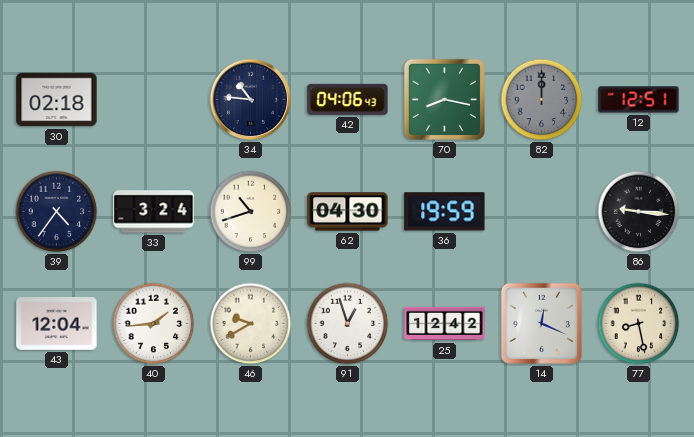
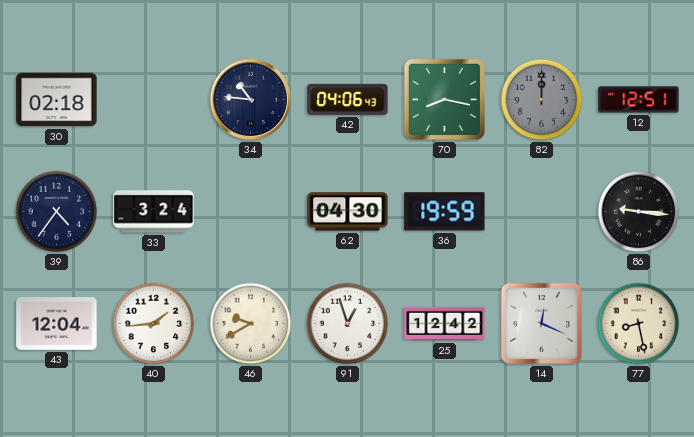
99: 10:42 -> none
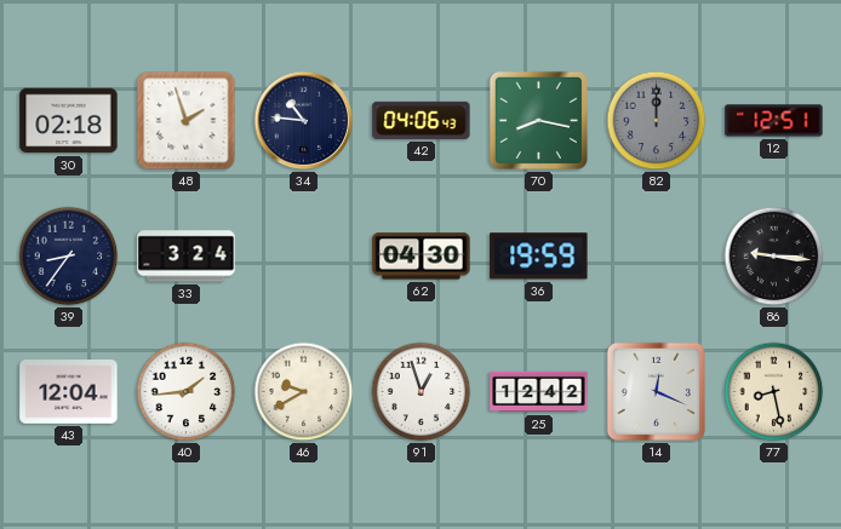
48: none -> 1:57
39: 4:36 -> 8:36
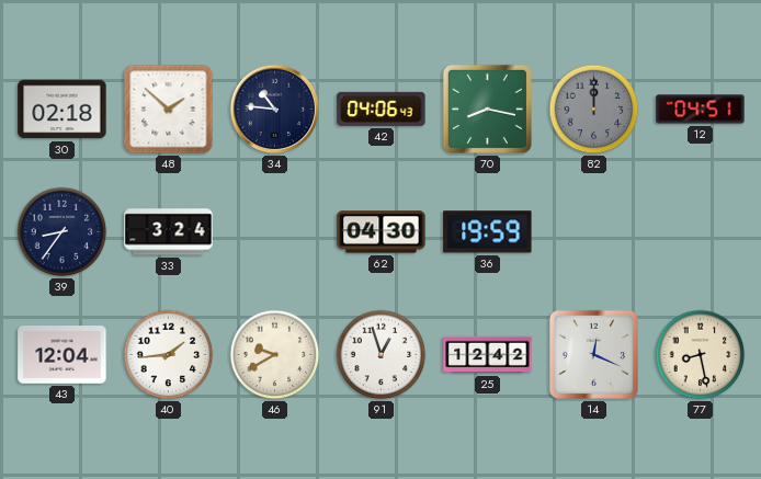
48: 1:57 -> 1:52
12: 12:51 -> 04:51
86: 9:16 -> none
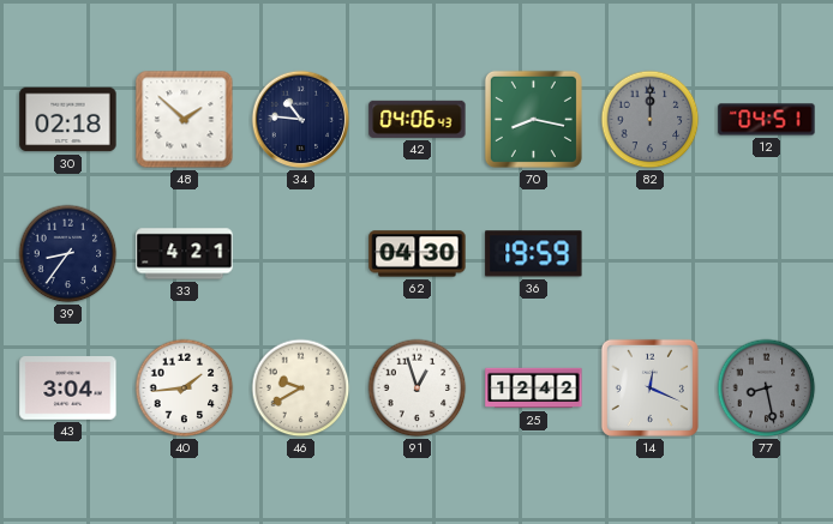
33: 3:24 -> 4:21
43: 12:04 -> 3:04
77 dial: cream -> grey
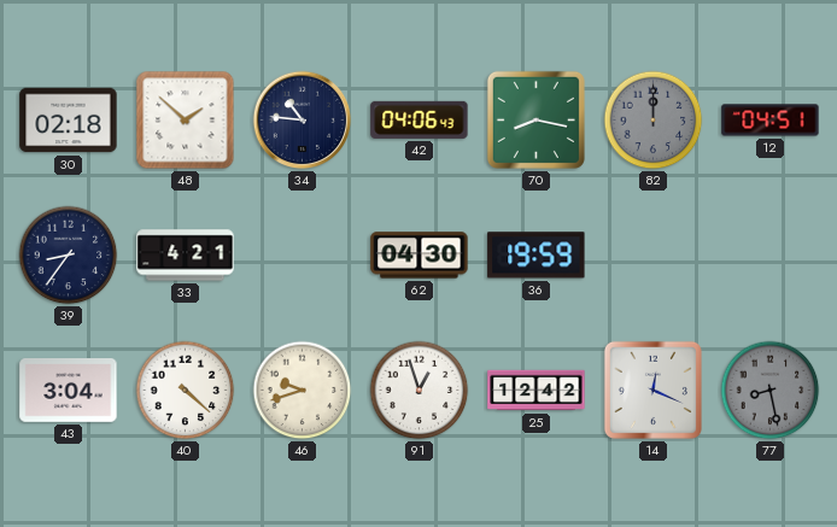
40: 1:44 -> 4:22
46: 9:40 -> 9:42
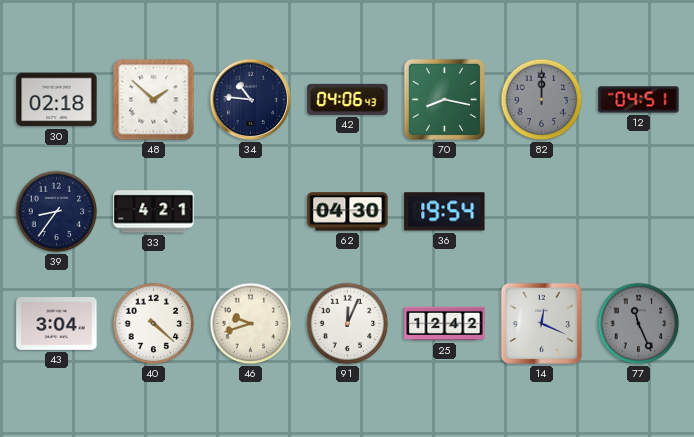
36: 19:59 -> 19:54
91: 12:57 -> 12:04
77: 8:28 -> 11:26
